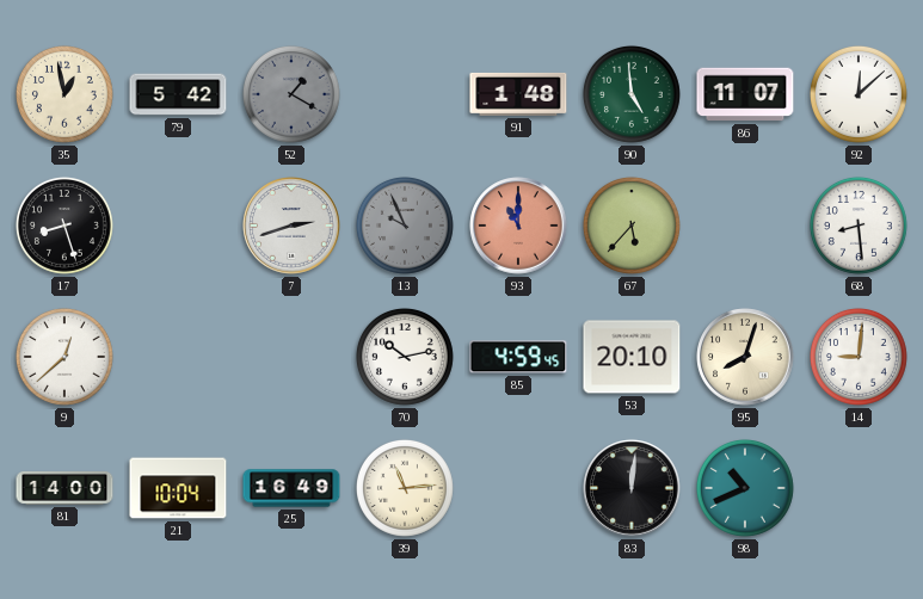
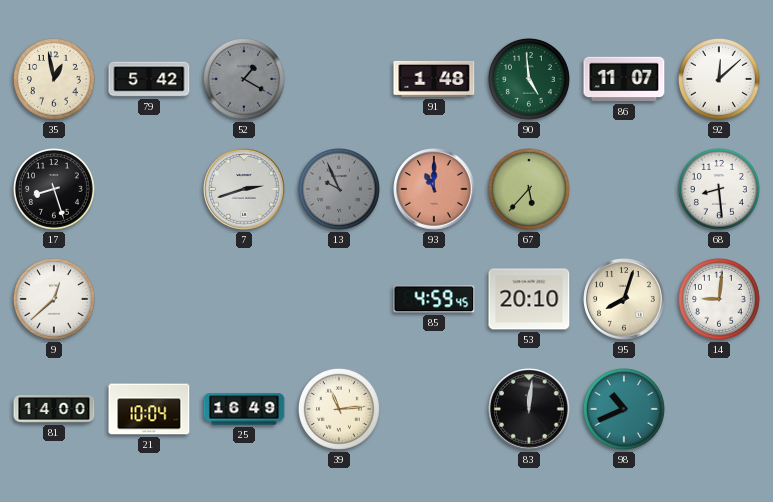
70: 10:13 -> none
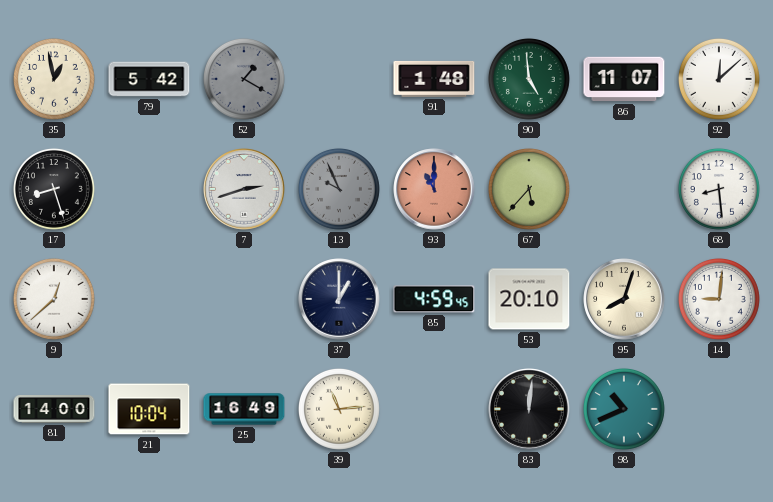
37: none -> 1:00
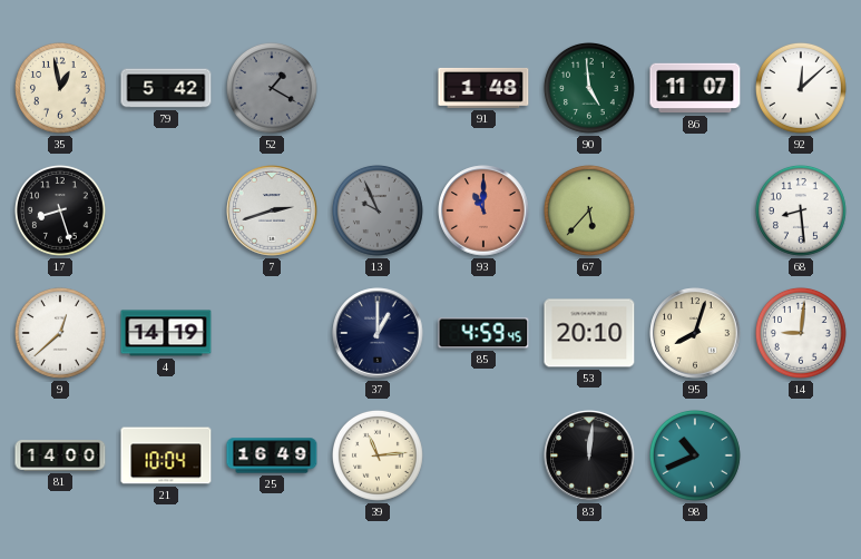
4: none -> 14:19
